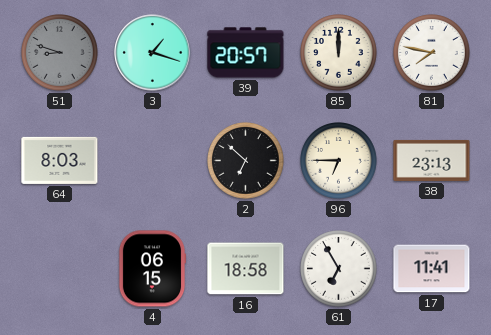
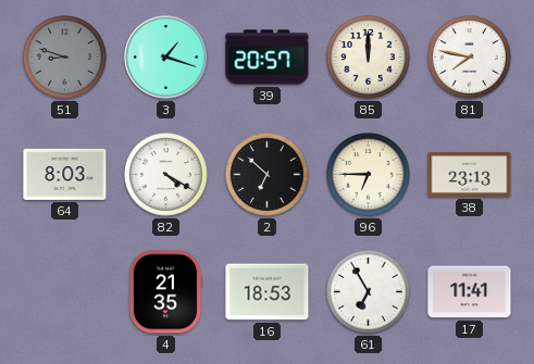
82: none -> 4:20
4: 06:15 -> 21:35
16: 18:58 -> 18:53
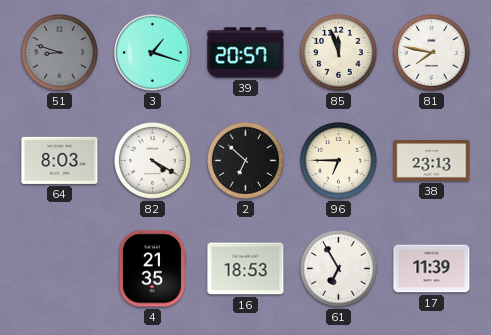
85: 12:00 -> 11:57
17: 11:41 -> 11:39
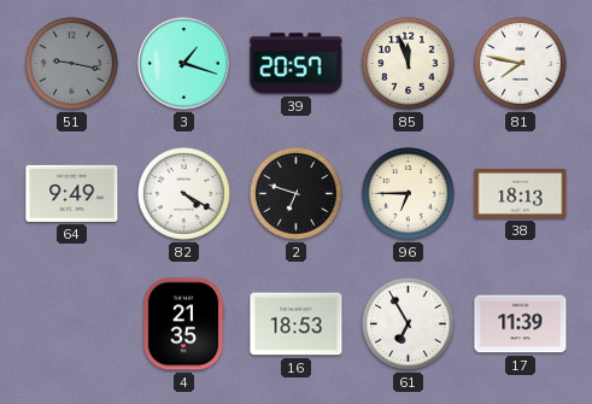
51: 8:48 -> 9:17
64: 8:03 -> 9:49
2: 6:52 -> 6:48
38: 23:13 -> 18:13
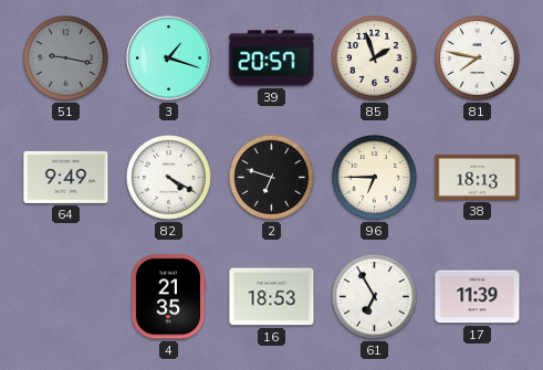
85: 11:57 -> 1:57
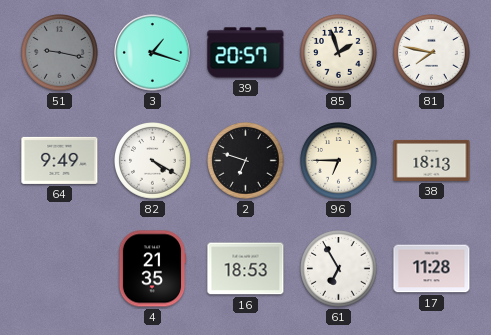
17: 11:39 -> 11:28
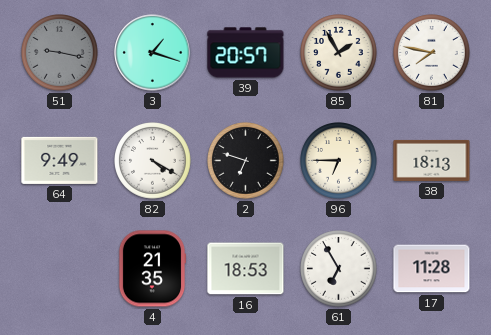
85: 1:57 -> 1:55
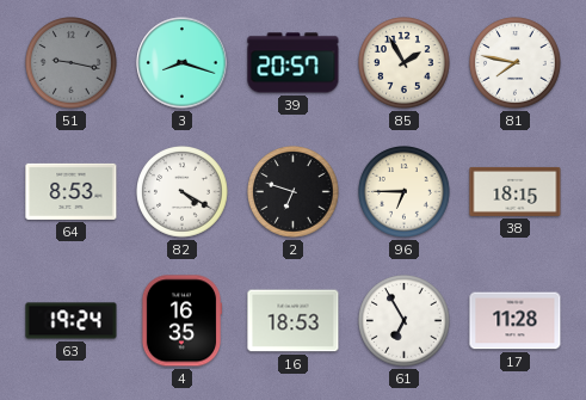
3: 1:18 -> 8:18
64: 9:49 -> 8:53
38: 18:13 -> 18:15
63: none -> 19:24
4: 21:35 -> 16:35
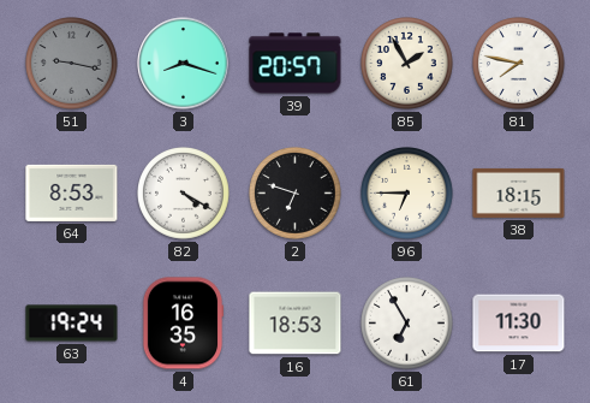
17: 11:28 -> 11:30
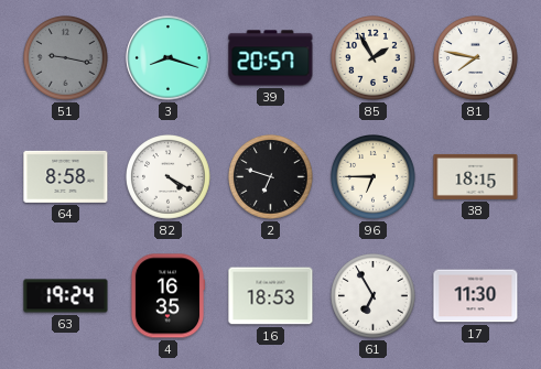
64: 8:53 -> 8:58
